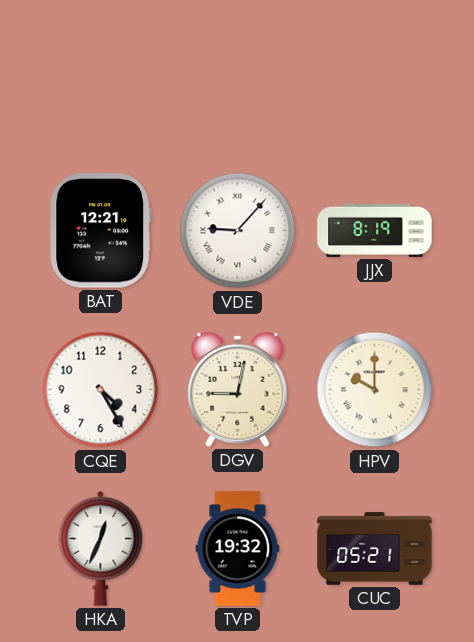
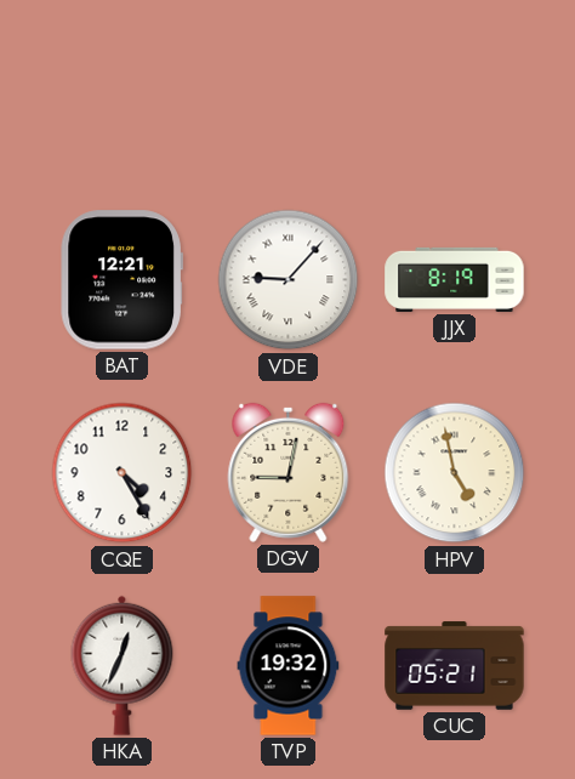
HPV: 10:00 -> 4:58
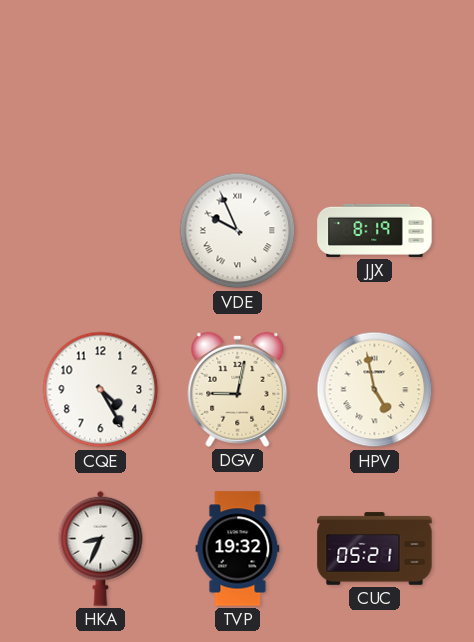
BAT: 12:21 -> none
VDE: 9:07 -> 9:56
HKA: 12:34 -> 8:34
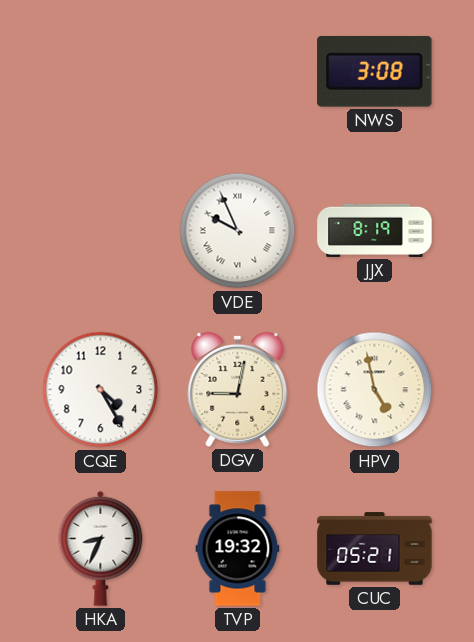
NWS: none -> 3:08
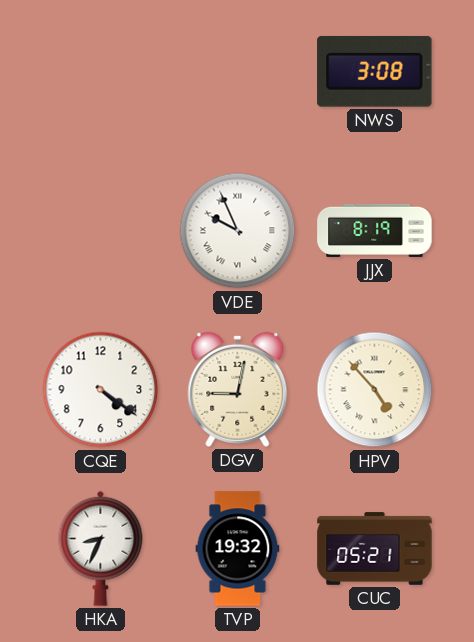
CQE: 4:25 -> 4:21
HPV: 4:58 -> 4:53
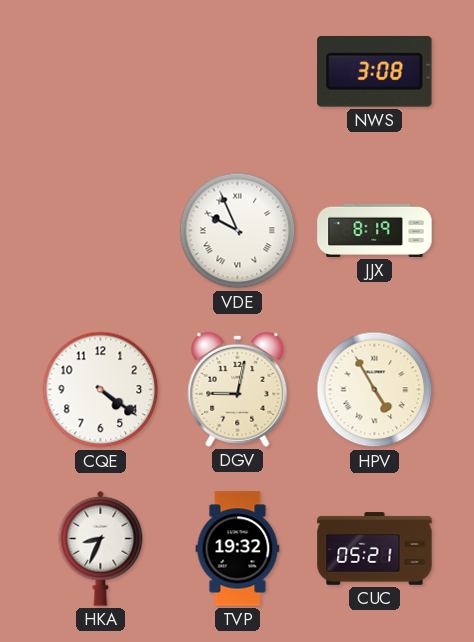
HPV: 4:53 -> 4:55
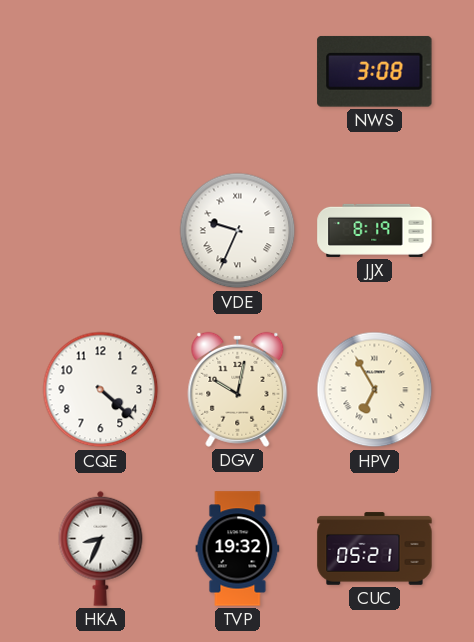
VDE: 9:56 -> 9:34
CQE: 4:21 -> 4:22
DGV: 9:02 -> 10:02
HPV: 4:55 -> 6:55
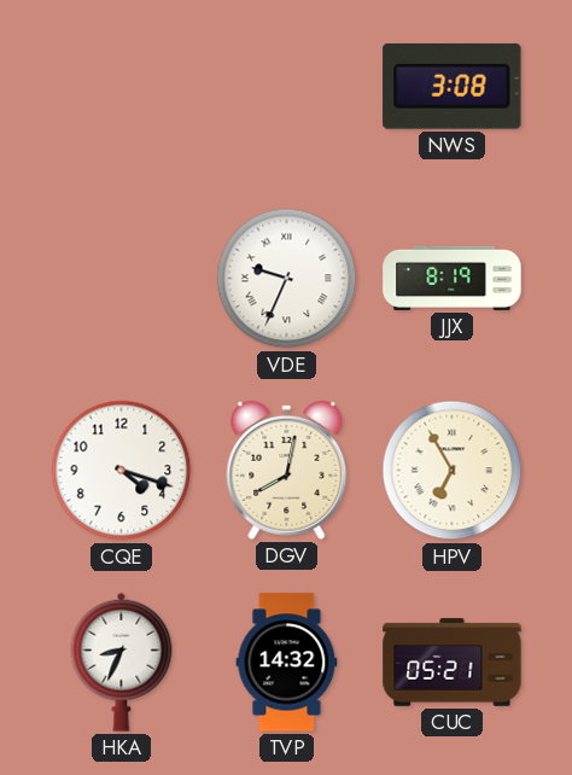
CQE: 4:22 -> 4:18
DGV: 10:02 -> 8:02
TVP: 19:32 -> 14:32
